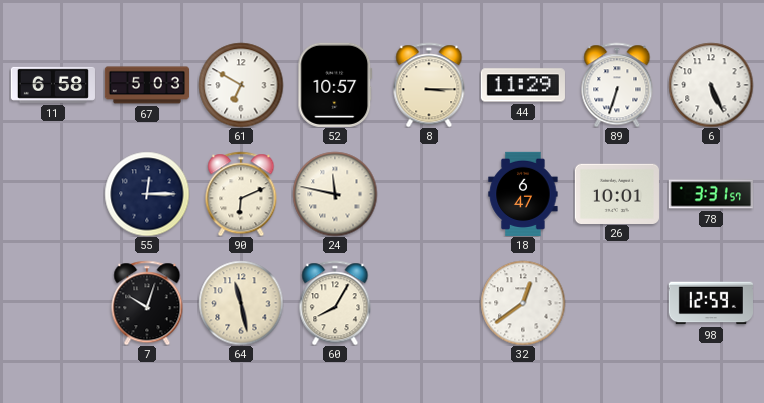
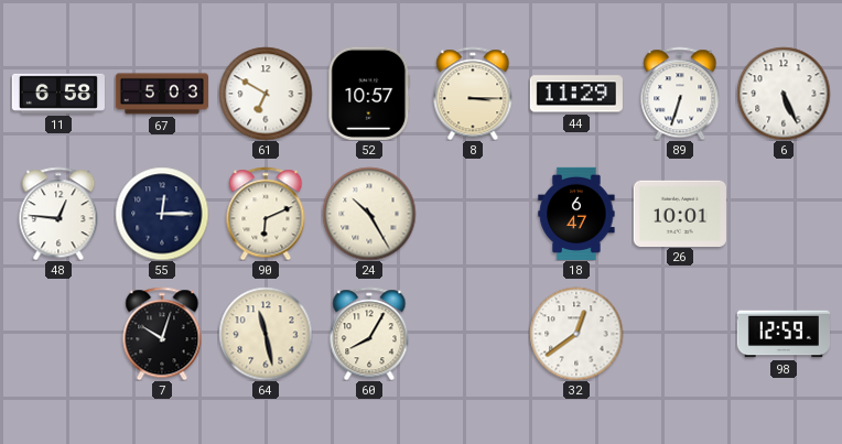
48: none -> 12:46
24: 11:47 -> 10:25
78: 3:31 -> none
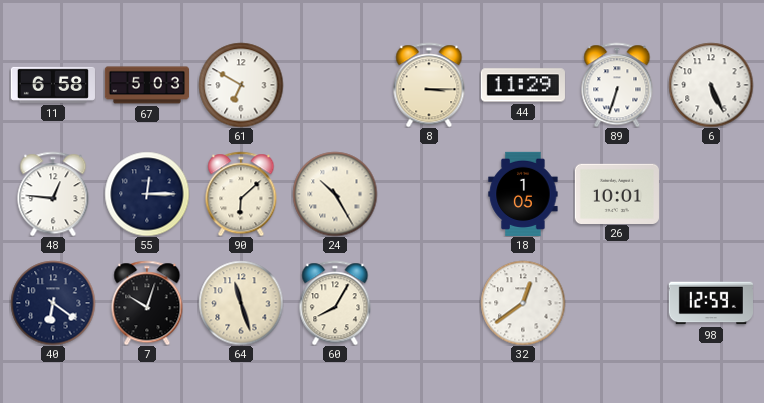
52: 10:57 -> none
90: 6:11 -> 6:08
18: 6:47 -> 1:05
40: none -> 6:21
64: 11:28 -> 11:27
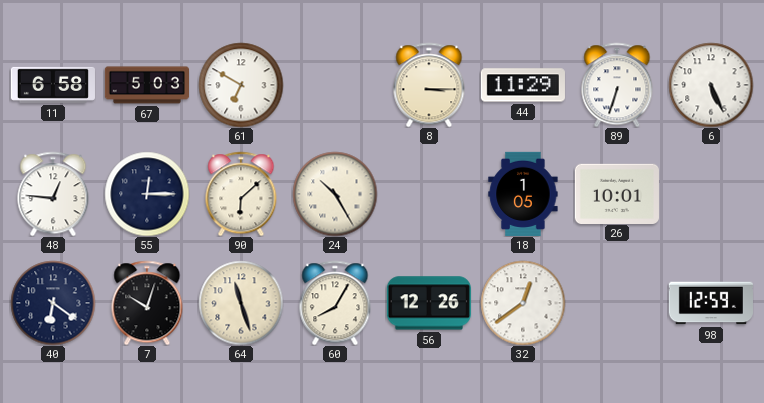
56: none -> 12:26
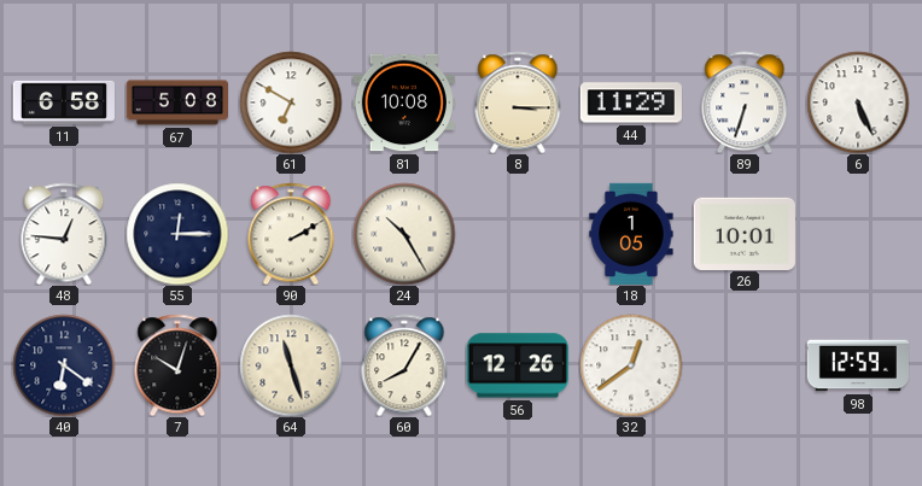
67: 5:03 -> 5:08
81: none -> 10:08
90: 6:08 -> 2:10
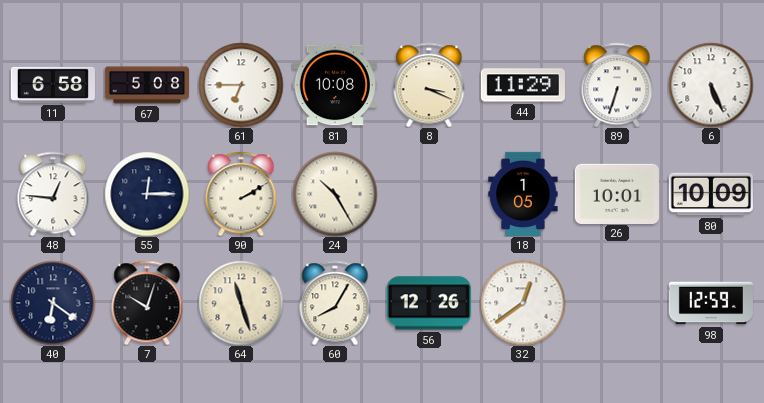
61: 6:50 -> 6:45
8: 3:15 -> 3:19
80: none -> 10:09
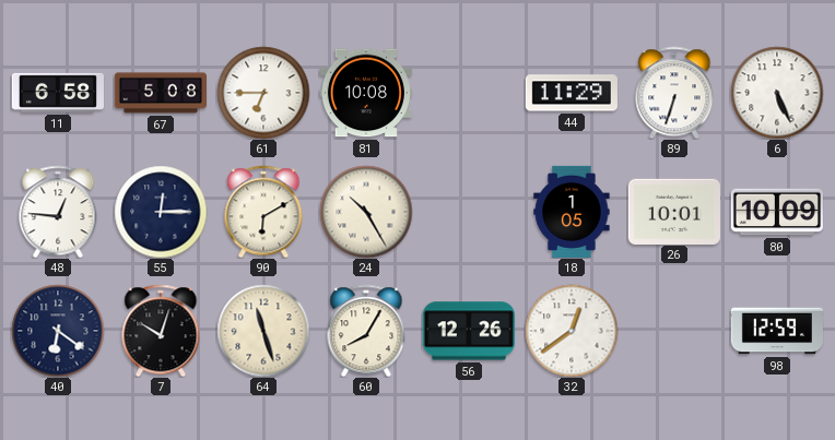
8: 3:19 -> none
90: 2:10 -> 6:10
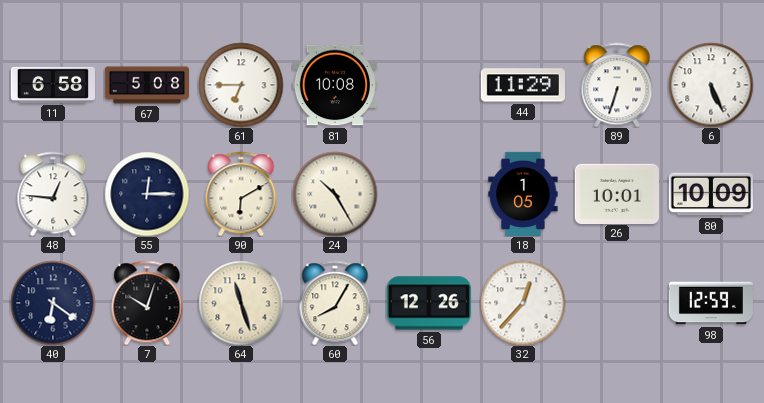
32: 12:39 -> 12:37
